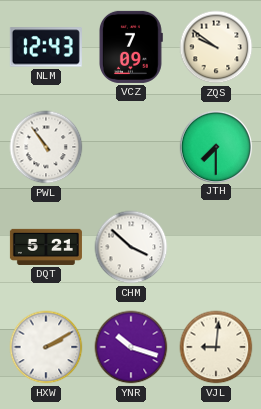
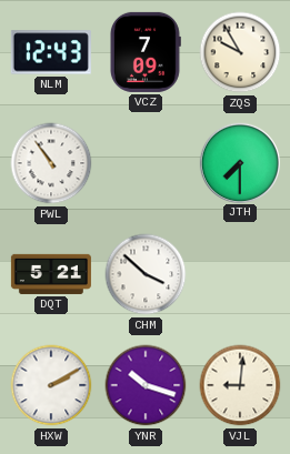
ZQS: 9:51 -> 9:55
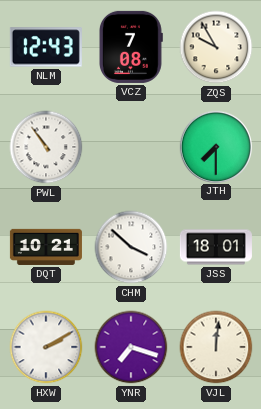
VCZ: 7:09 -> 7:08
DQT: 5:21 -> 10:21
JSS: none -> 18:01
YNR: 10:18 -> 7:18
VJL: 9:01 -> 12:01
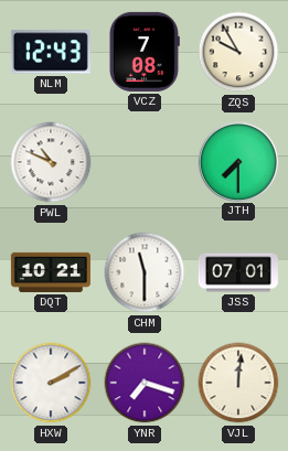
PWL: 10:54 -> 10:49
CHM: 3:52 -> 11:30
JSS: 18:01 -> 07:01
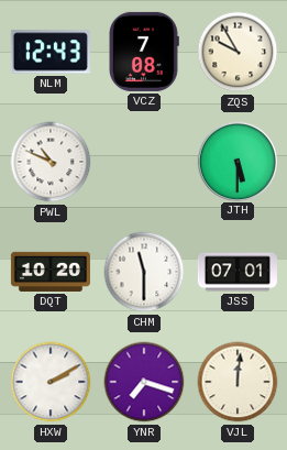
JTH: 7:30 -> 5:30
DQT: 10:21 -> 10:20
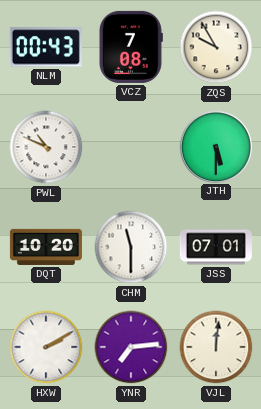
NLM: 12:43 -> 00:43
YNR: 7:18 -> 7:14
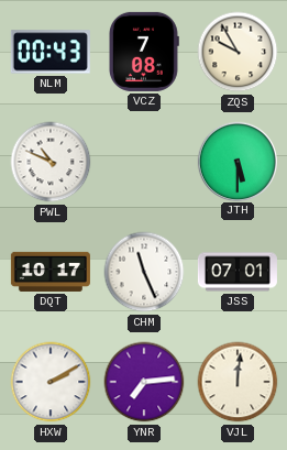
DQT: 10:20 -> 10:17
CHM: 11:30 -> 11:26
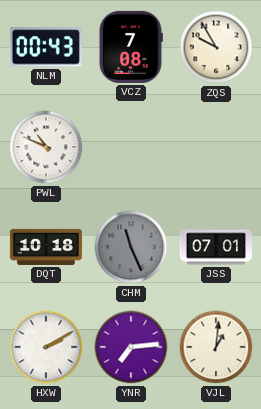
JTH: 5:30 -> none
DQT: 10:17 -> 10:18
CHM dial: white -> grey
VJL: 12:01 -> 1:01
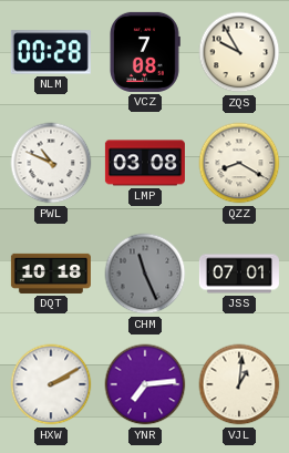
NLM: 00:43 -> 00:28
LMP: none -> 03:08
QZZ: none -> 8:20
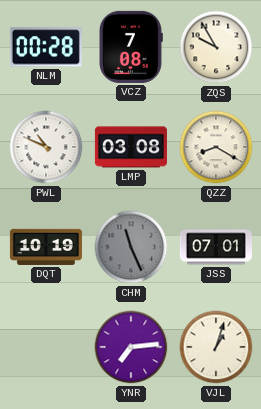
DQT: 10:18 -> 10:19
HXW: 2:10 -> none
VJL: 1:01 -> 1:03
